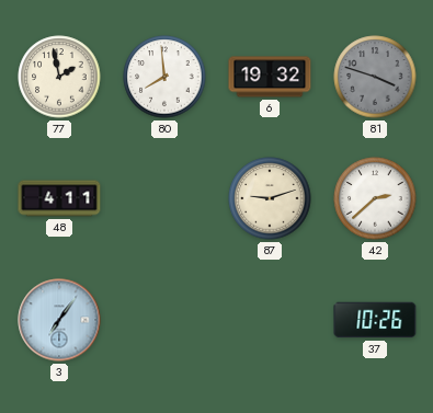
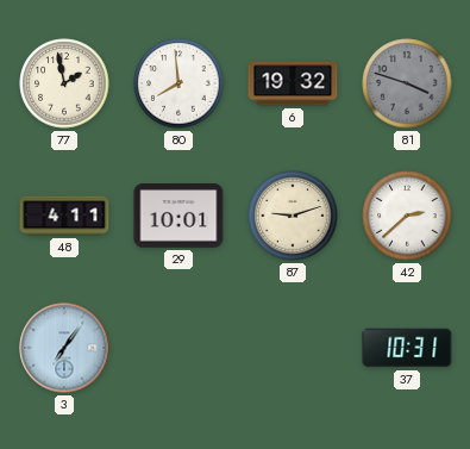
29: none -> 10:01
37: 10:26 -> 10:31
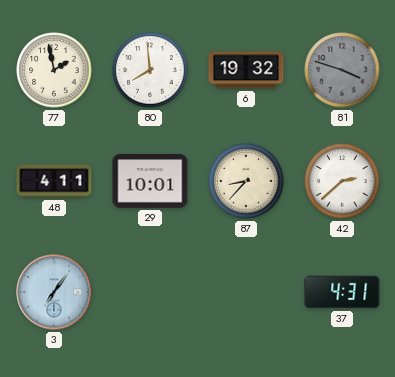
87: 9:12 -> 8:37
37: 10:31 -> 4:31
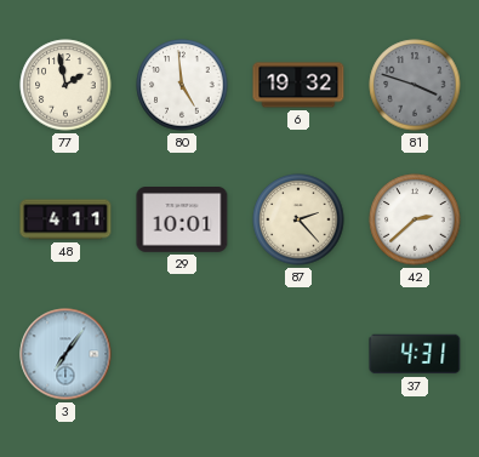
80: 7:59 -> 4:59
87: 8:37 -> 2:23
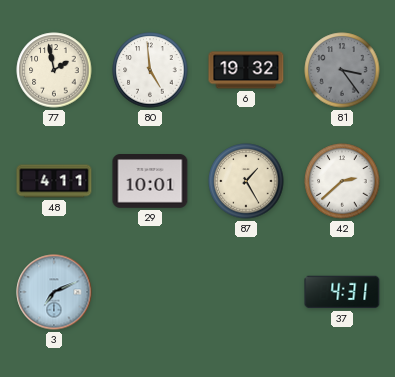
81: 3:48 -> 3:24
87: 2:23 -> 1:25
3: 7:06 -> 7:11
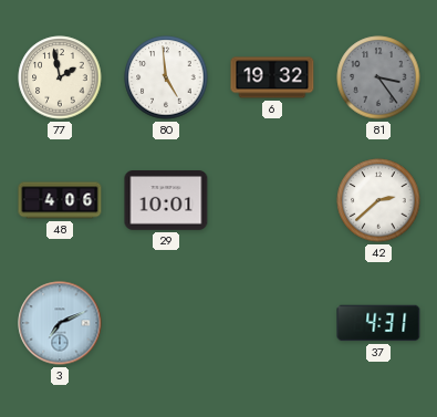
48: 4:11 -> 4:06
87: 1:25 -> none
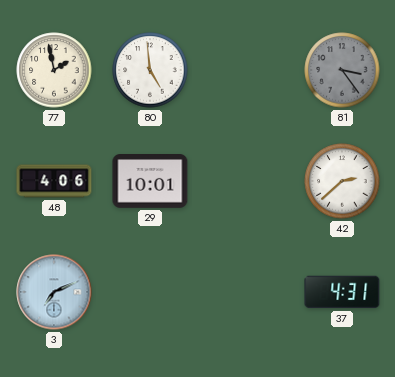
6: 19:32 -> none
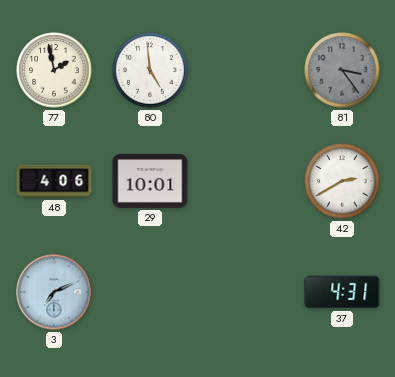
42: 2:38 -> 2:40
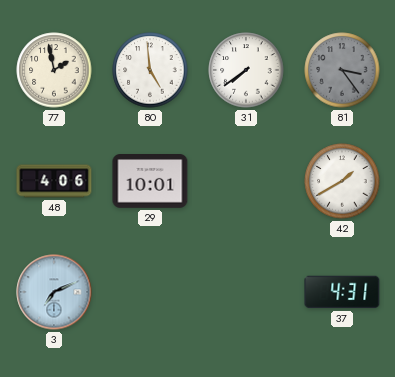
31: none -> 7:39
42: 2:40 -> 1:40
